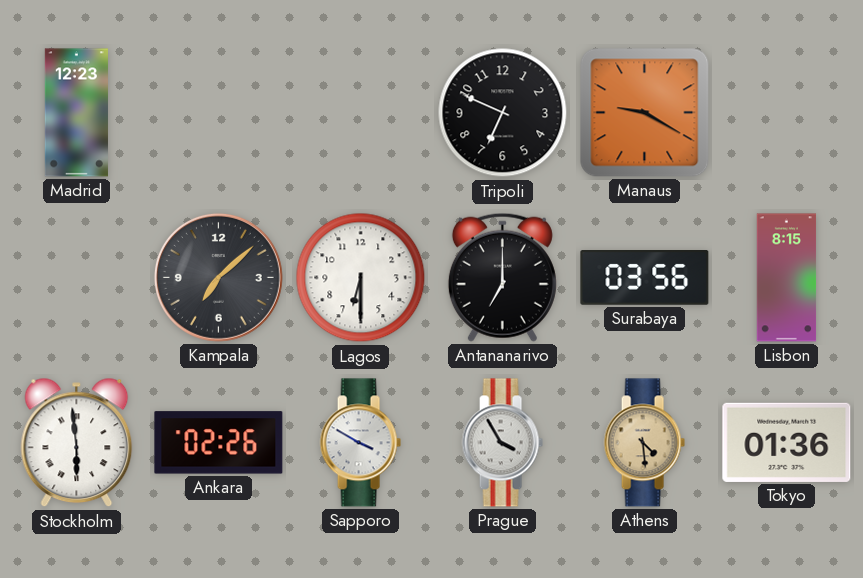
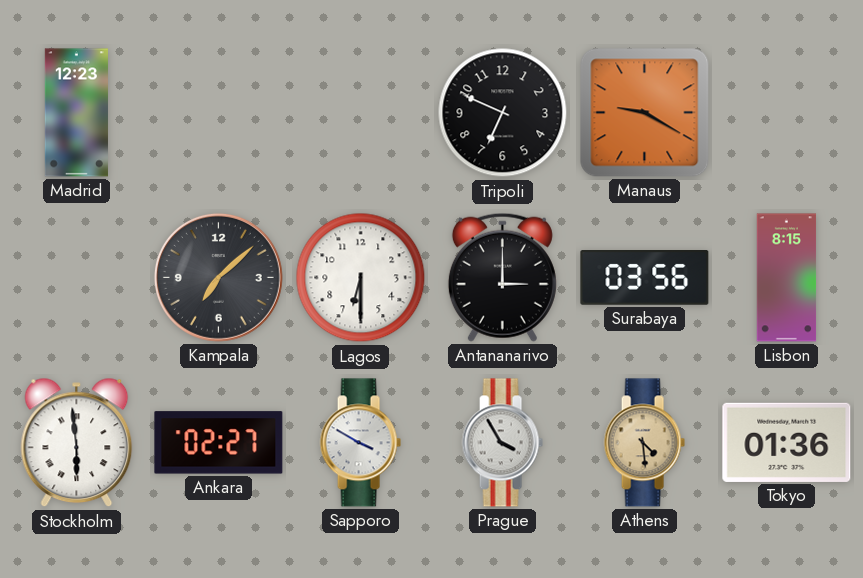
Antananarivo: 7:00 -> 3:00
Ankara: 02:26 -> 02:27
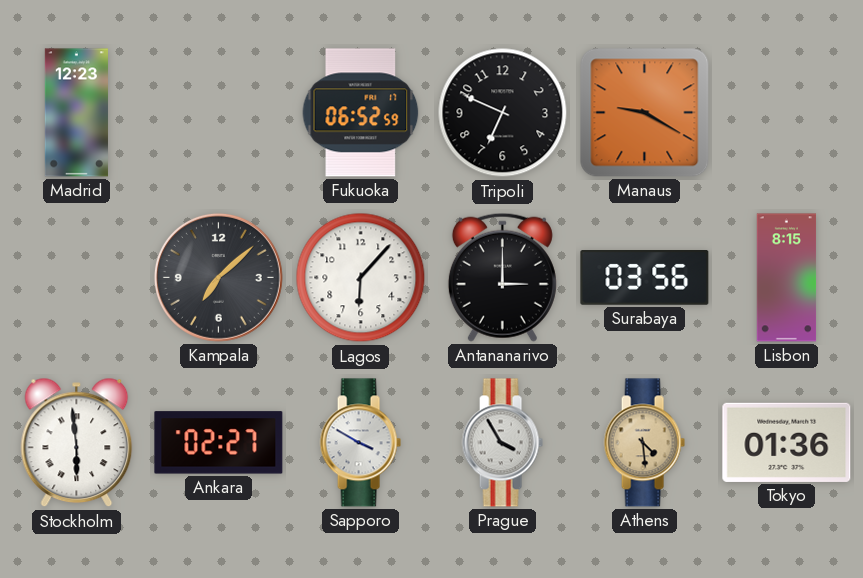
Fukuoka: none -> 06:52
Lagos: 6:30 -> 6:07
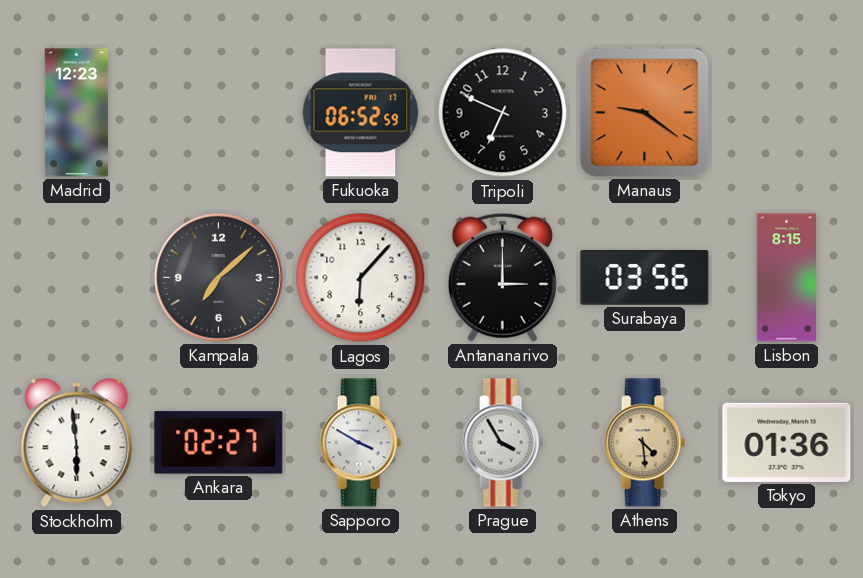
Manaus: 9:20 -> 9:21
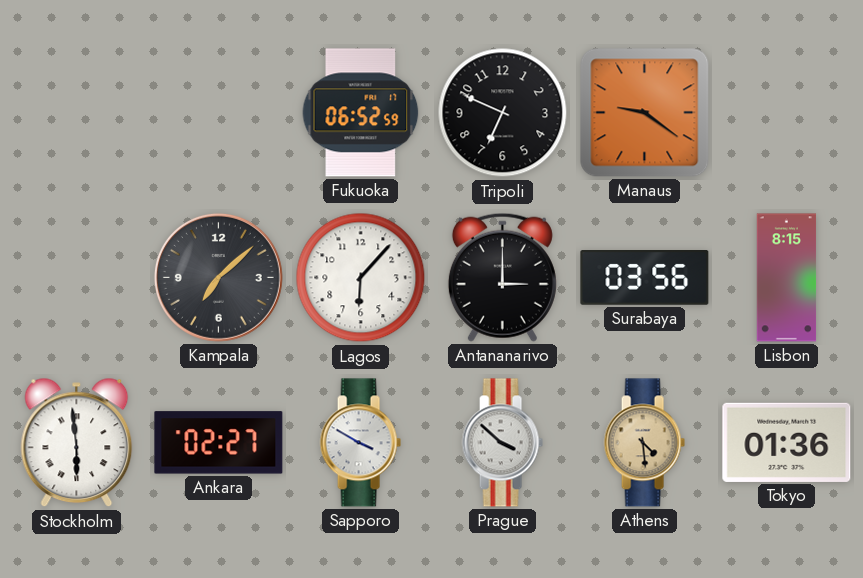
Madrid: 12:23 -> none
Prague: 3:55 -> 3:52
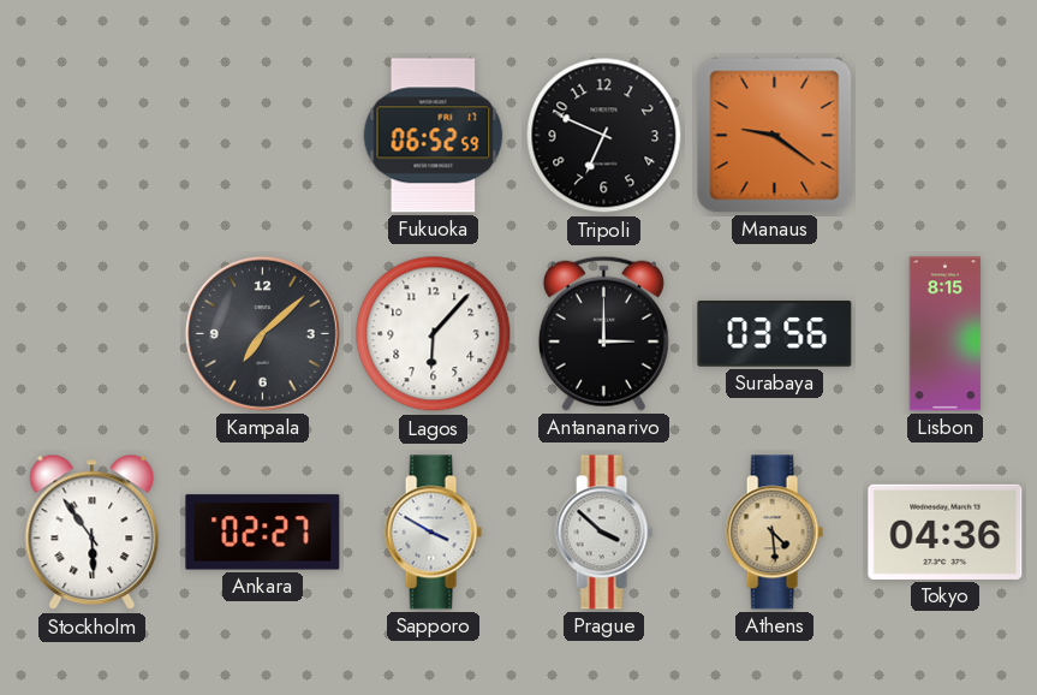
Stockholm: 5:59 -> 5:54
Tokyo: 01:36 -> 04:36
